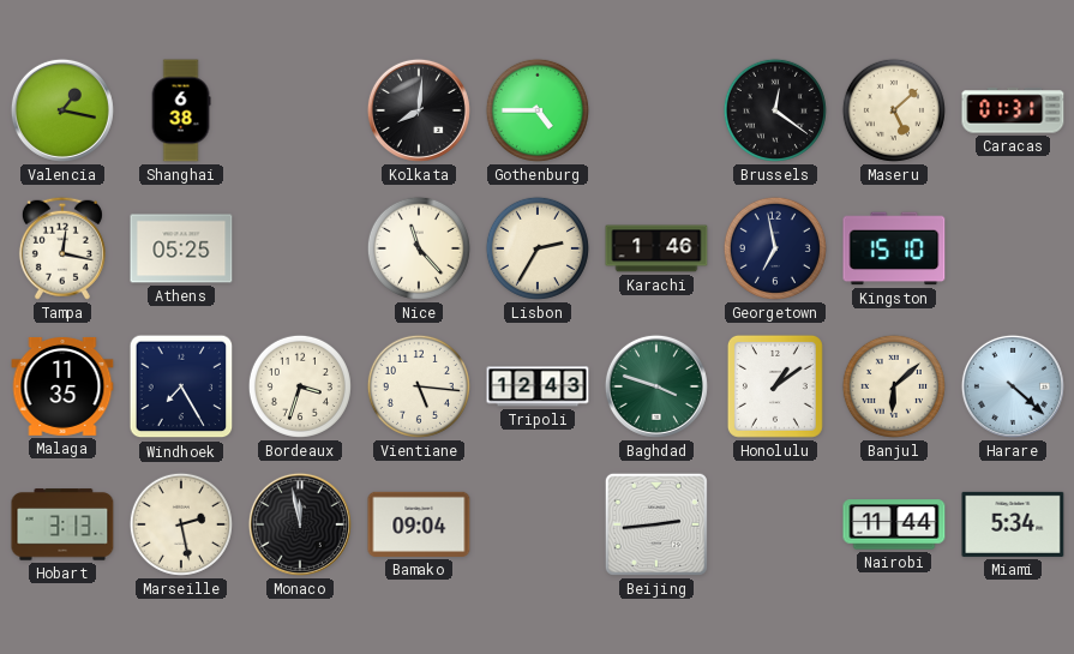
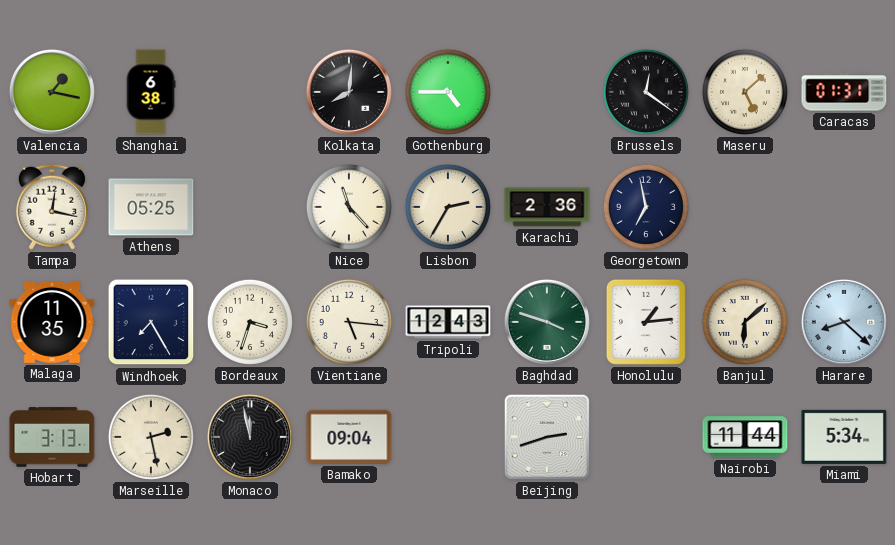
Karachi: 1:46 -> 2:36
Kingston: 15:10 -> none
Honolulu: 1:09 -> 1:14
Harare: 4:22 -> 8:22
Beijing: 2:44 -> 2:42
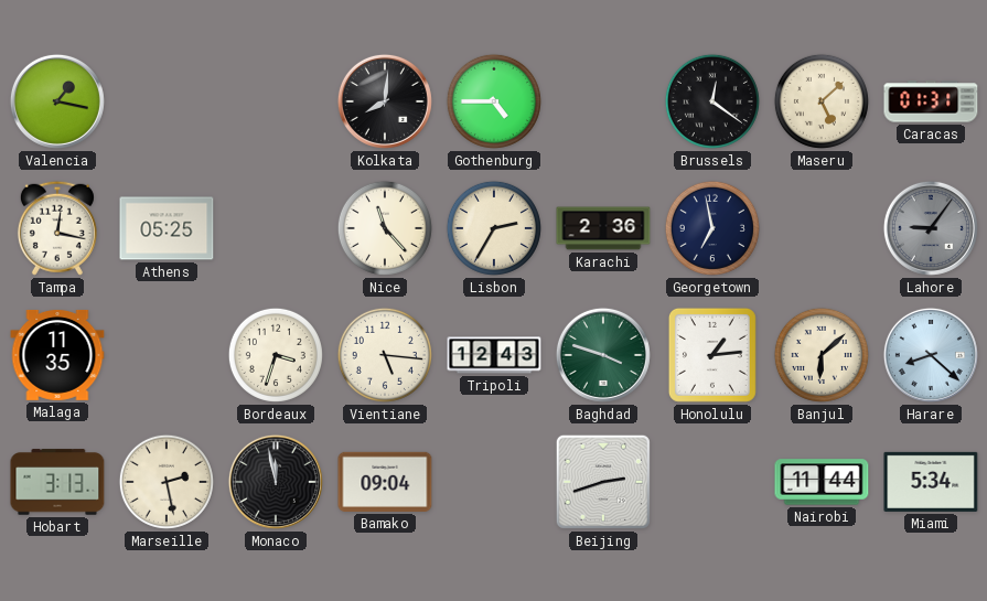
Shanghai: 6:38 -> none
Lahore: none -> 9:06
Windhoek: 7:25 -> none
